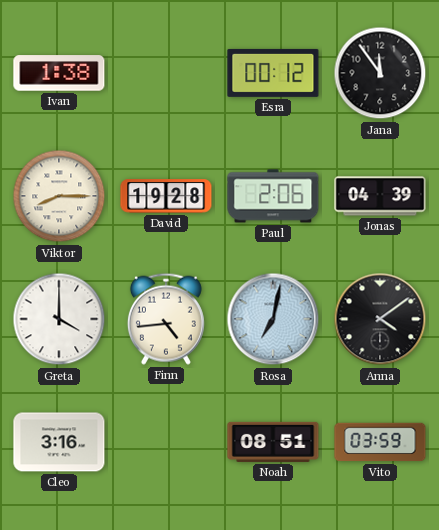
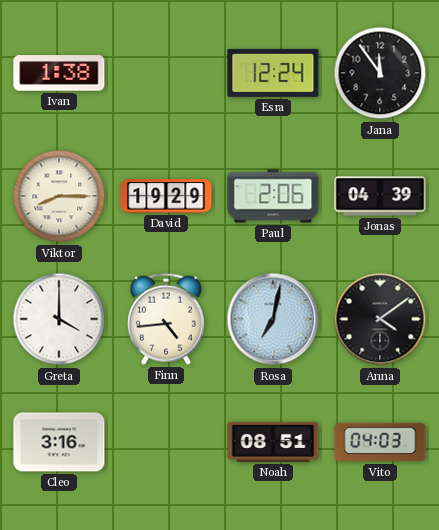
Esra: 00:12 -> 12:24
David: 19:28 -> 19:29
Vito: 03:59 -> 04:03
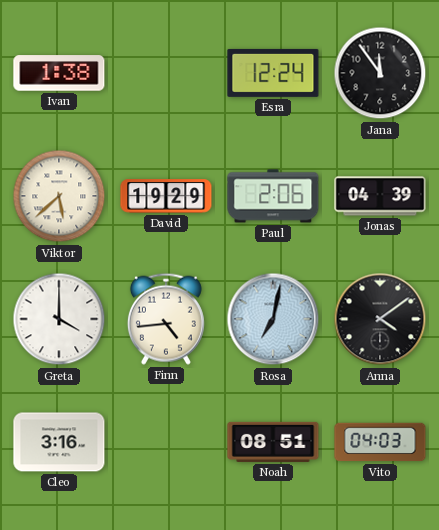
Viktor: 8:15 -> 5:38
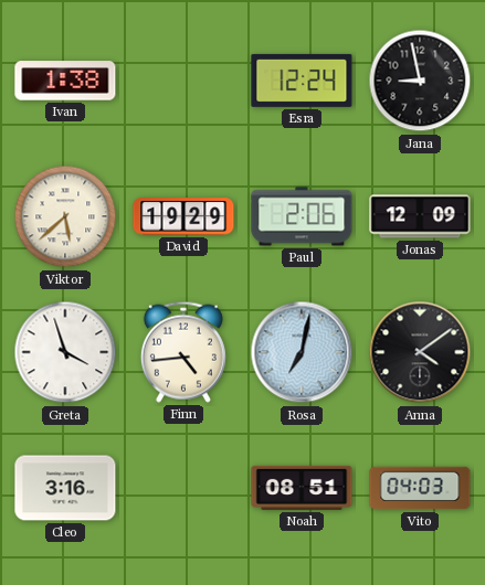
Jana: 11:54 -> 8:58
Jonas: 04:39 -> 12:09
Greta: 4:00 -> 3:57
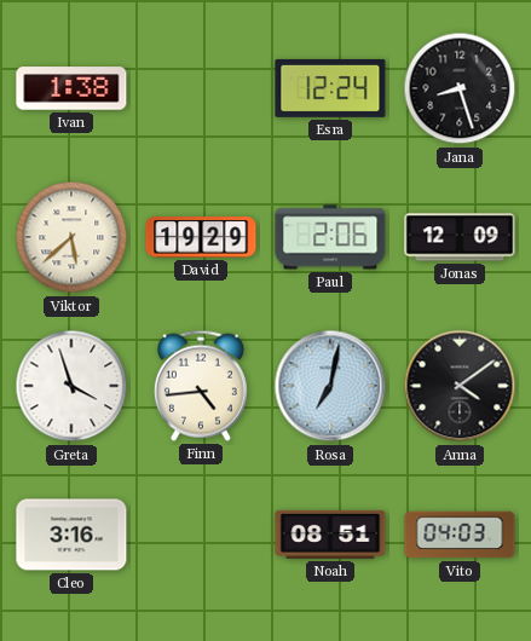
Jana: 8:58 -> 8:27
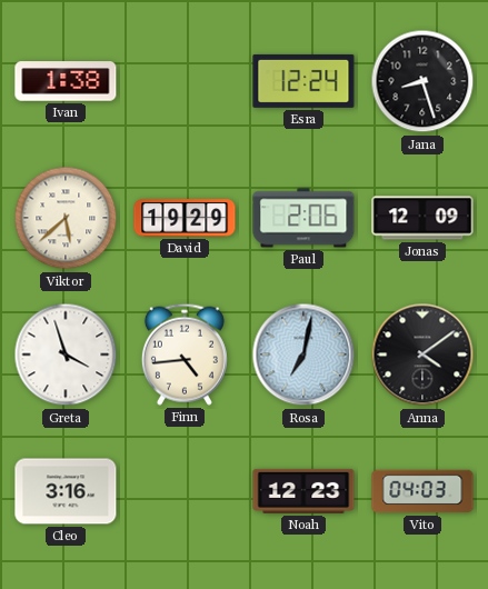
Noah: 08:51 -> 12:23
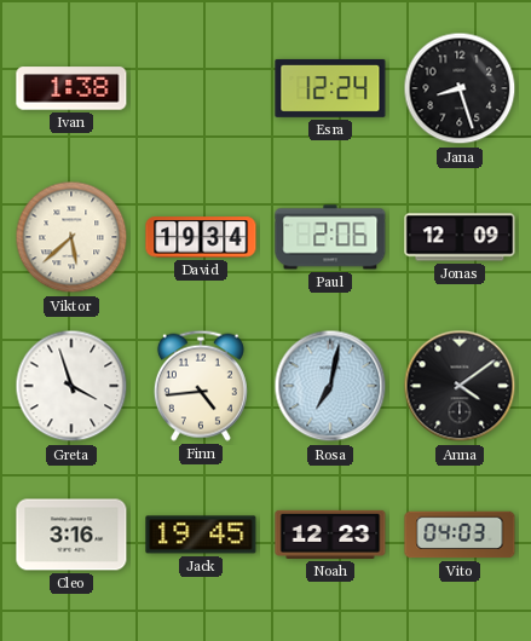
David: 19:29 -> 19:34
Jack: none -> 19:45
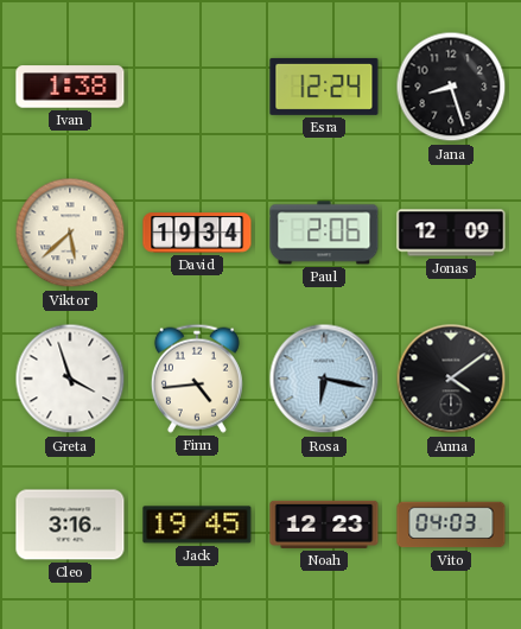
Rosa: 7:02 -> 6:17
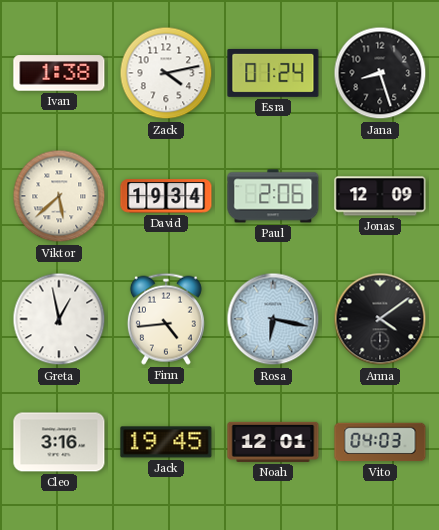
Zack: none -> 4:13
Esra: 12:24 -> 01:24
Greta: 3:57 -> 12:58
Noah: 12:23 -> 12:01
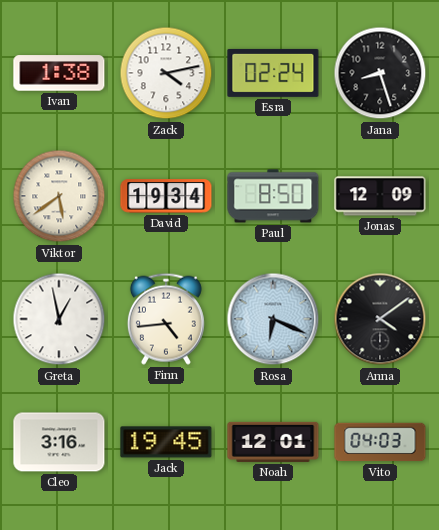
Esra: 01:24 -> 02:24
Viktor: 5:38 -> 5:39
Paul: 2:06 -> 8:50
Rosa: 6:17 -> 6:19
